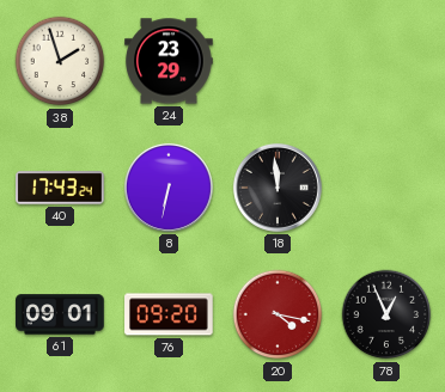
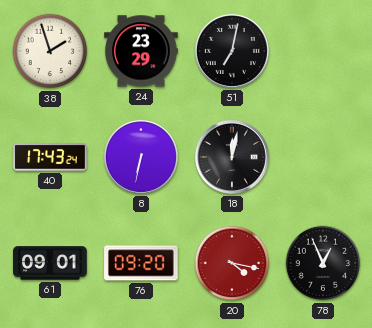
51: none -> 7:02
18: 11:59 -> 12:02
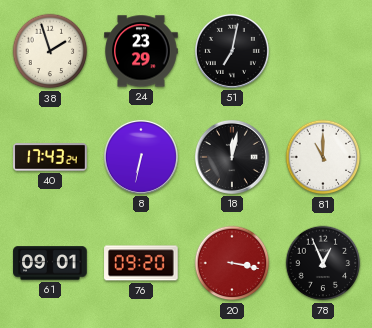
81: none -> 11:00
20: 4:17 -> 3:17
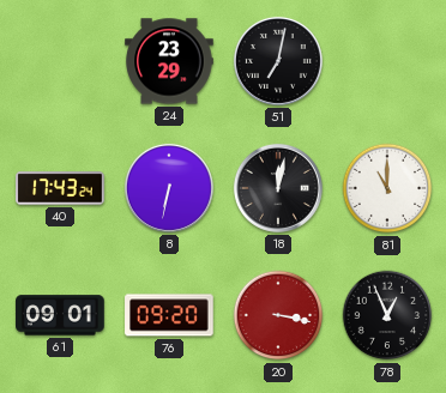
38: 1:57 -> none
